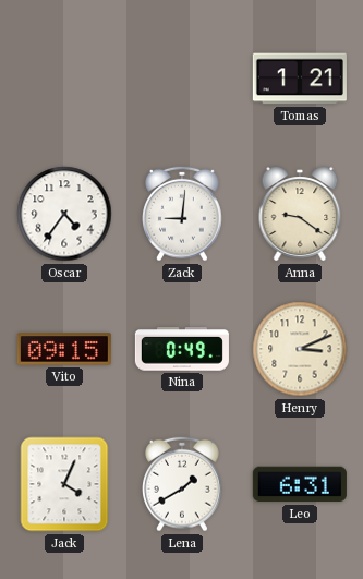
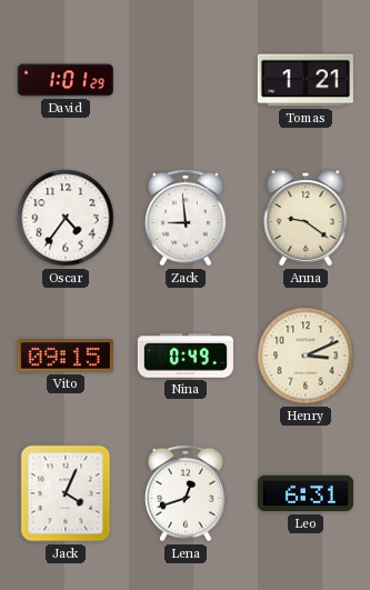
David: none -> 1:01
Zack: 9:01 -> 8:59
Lena: 1:40 -> 12:42
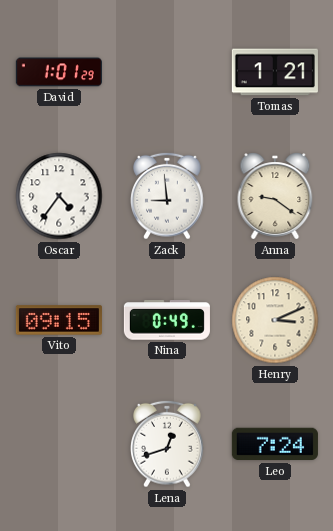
Jack: 4:04 -> none
Leo: 6:31 -> 7:24
